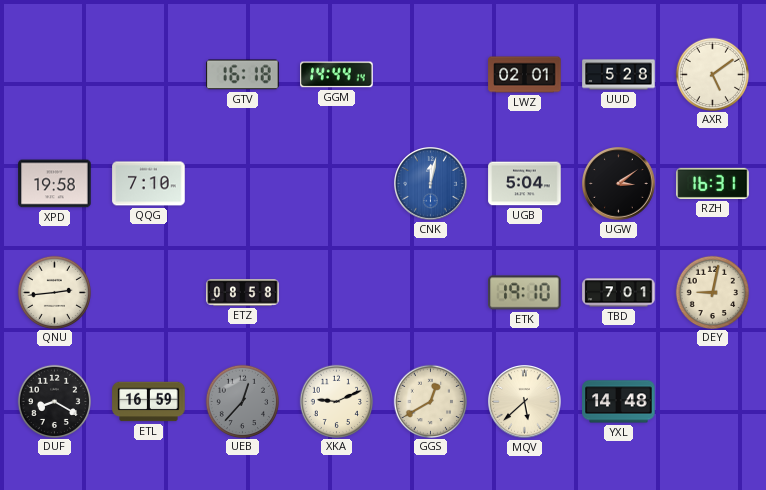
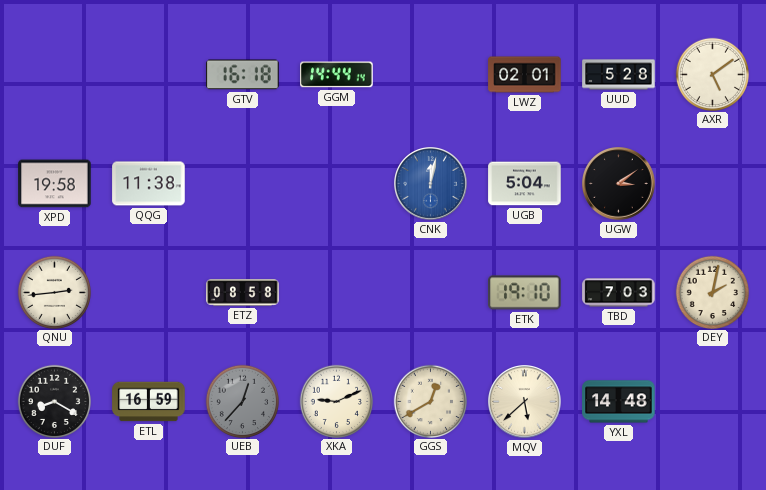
QQG: 7:10 -> 11:38
RZH: 16:31 -> none
TBD: 7:01 -> 7:03
DEY: 9:02 -> 2:02
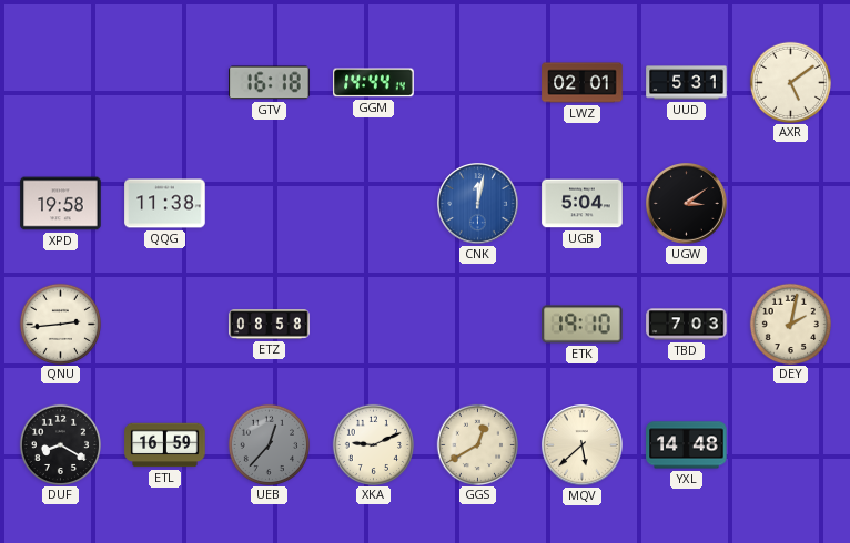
UUD: 5:28 -> 5:31
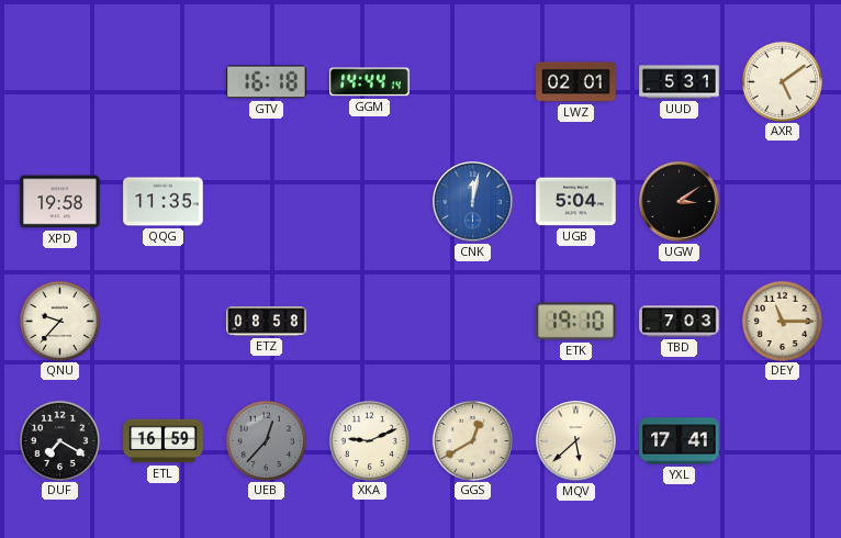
QQG: 11:38 -> 11:35
QNU: 2:44 -> 9:37
DEY: 2:02 -> 11:15
DUF: 8:20 -> 7:20
YXL: 14:48 -> 17:41
